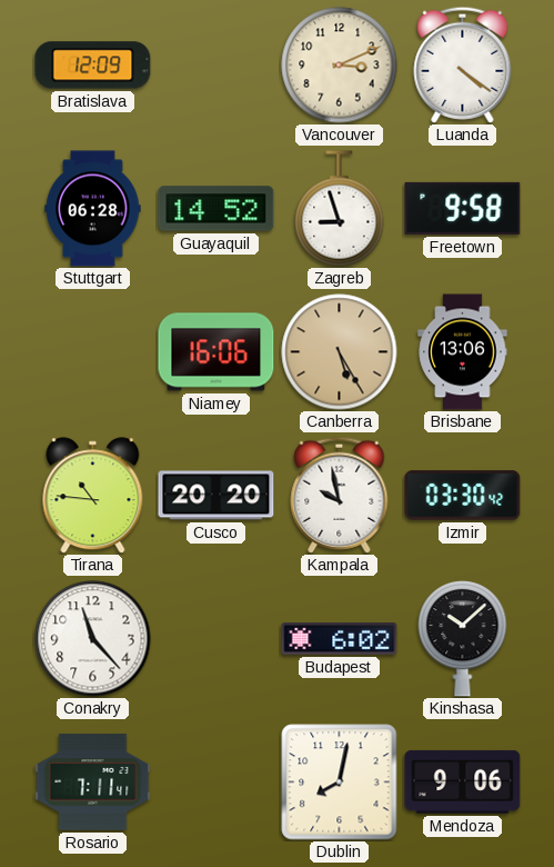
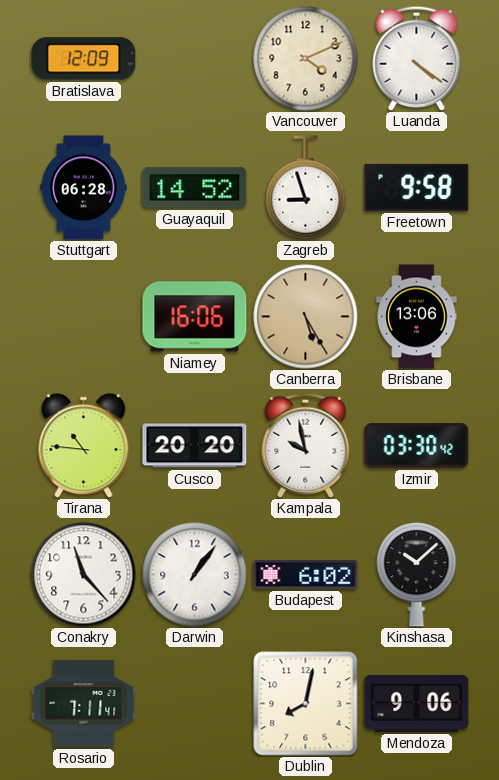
Vancouver: 3:11 -> 4:11
Darwin: none -> 1:06
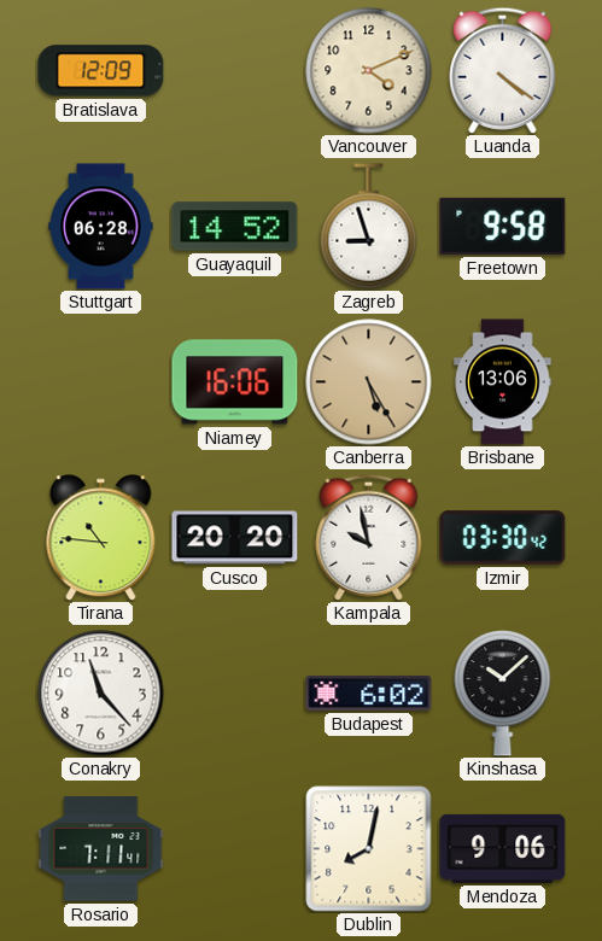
Darwin: 1:06 -> none
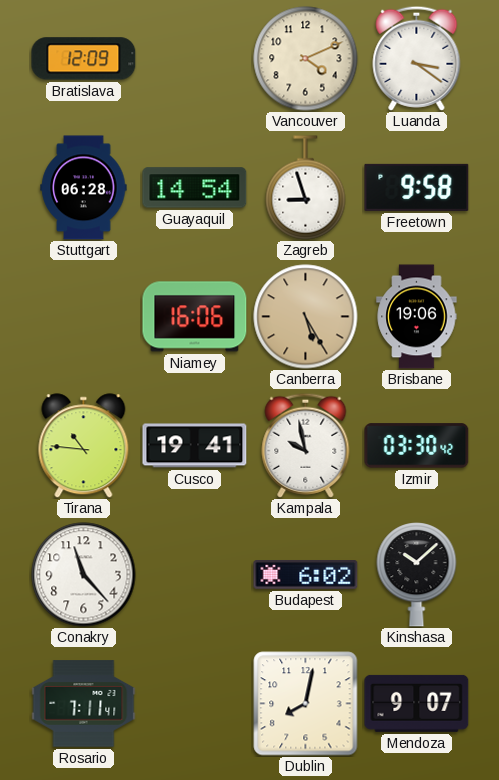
Luanda: 4:21 -> 3:21
Guayaquil: 14:52 -> 14:54
Brisbane: 13:06 -> 19:06
Cusco: 20:20 -> 19:41
Mendoza: 9:06 -> 9:07
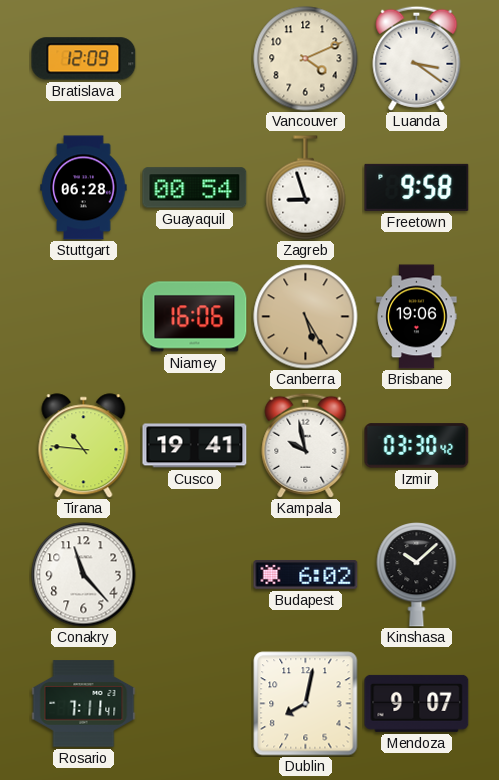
Guayaquil: 14:54 -> 00:54
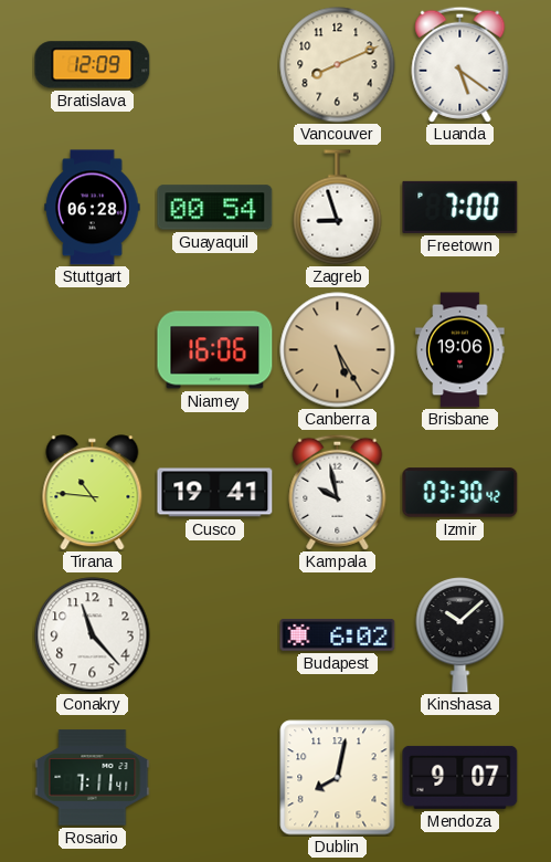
Vancouver: 4:11 -> 8:11
Luanda: 3:21 -> 5:21
Freetown: 9:58 -> 7:00
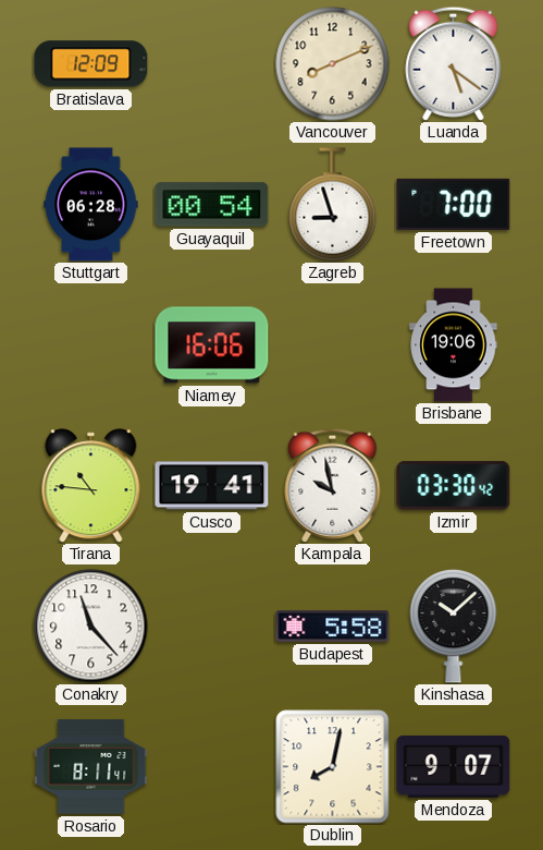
Canberra: 5:25 -> none
Budapest: 6:02 -> 5:58
Rosario: 7:11 -> 8:11
